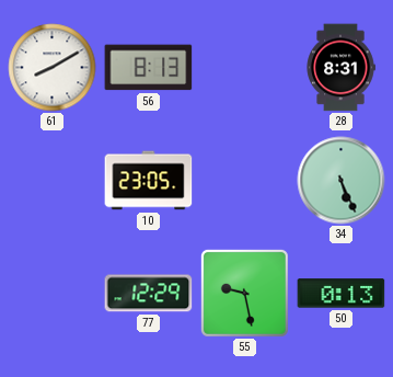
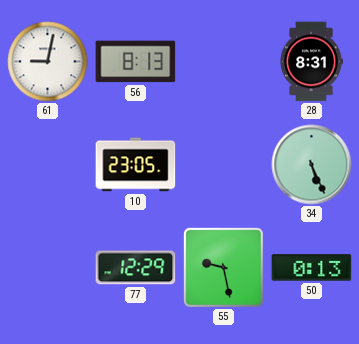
61: 8:10 -> 9:02
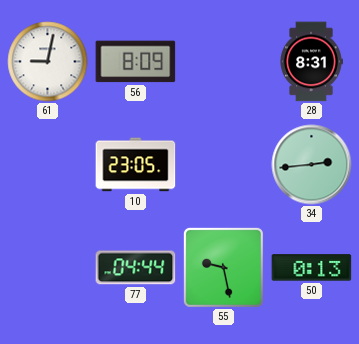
56: 8:13 -> 8:09
34: 5:26 -> 2:44
77: 12:29 -> 04:44
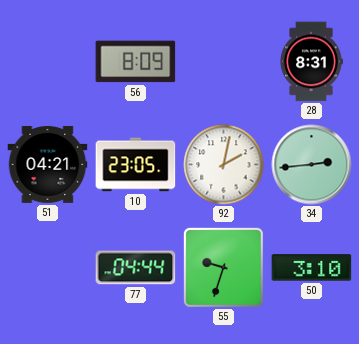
61: 9:02 -> none
51: none -> 04:21
92: none -> 2:02
55: 9:28 -> 9:33
50: 0:13 -> 3:10
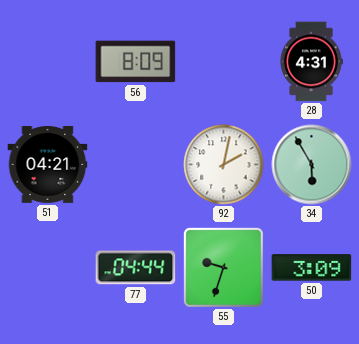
28: 8:31 -> 4:31
10: 23:05 -> none
34: 2:44 -> 5:55
50: 3:10 -> 3:09
